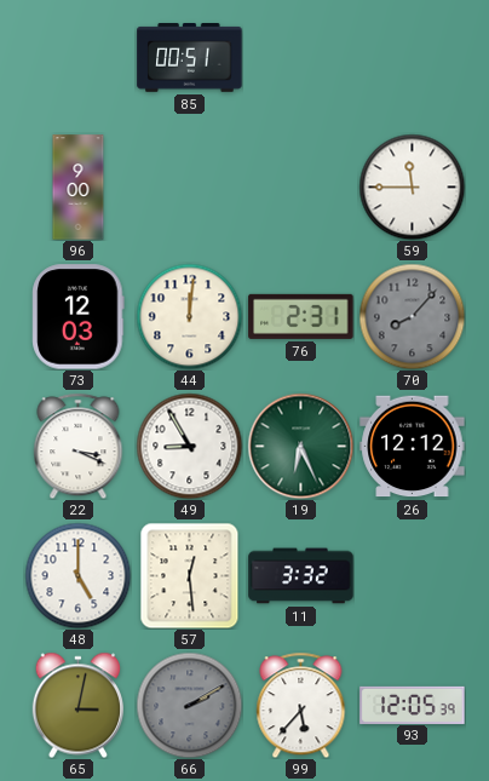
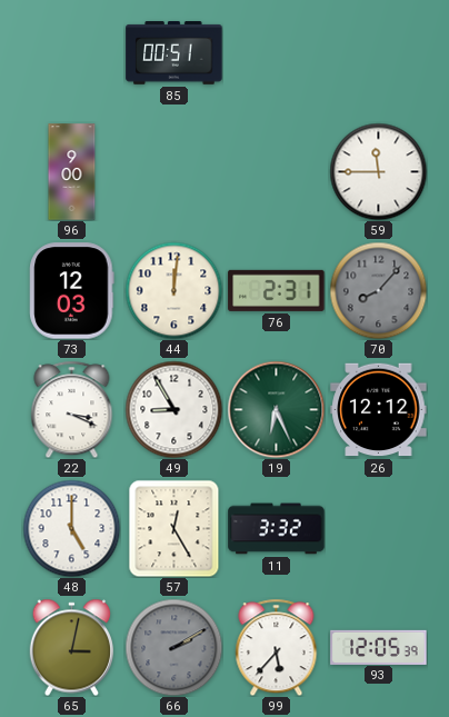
57: 12:29 -> 12:25
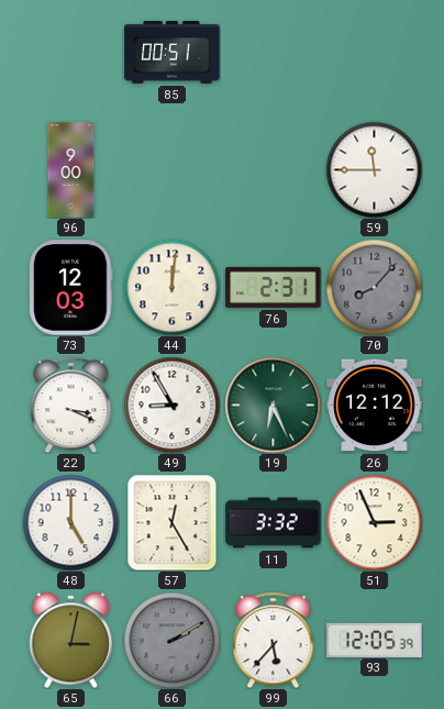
51: none -> 2:56
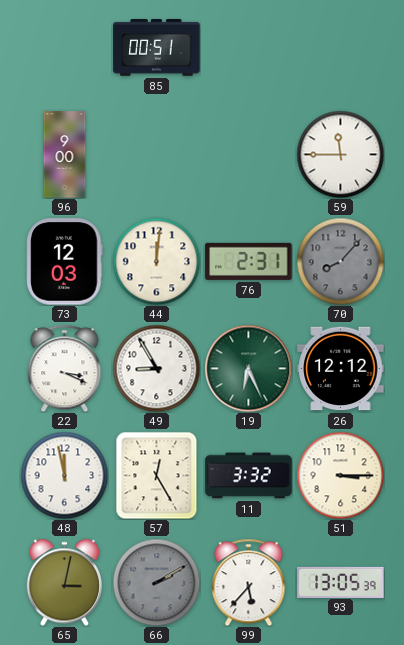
48: 5:00 -> 11:58
51: 2:56 -> 3:15
93: 12:05 -> 13:05
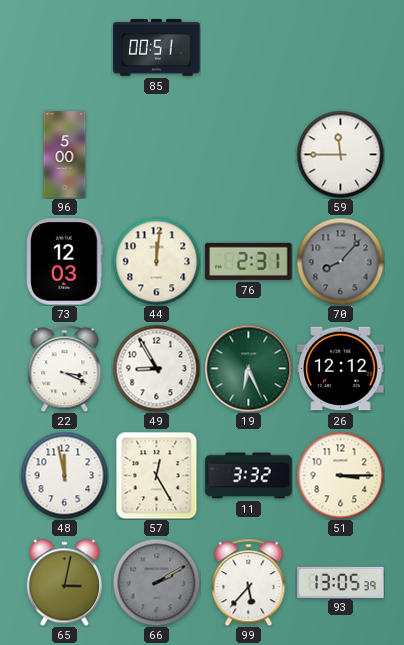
96: 9:00 -> 5:00
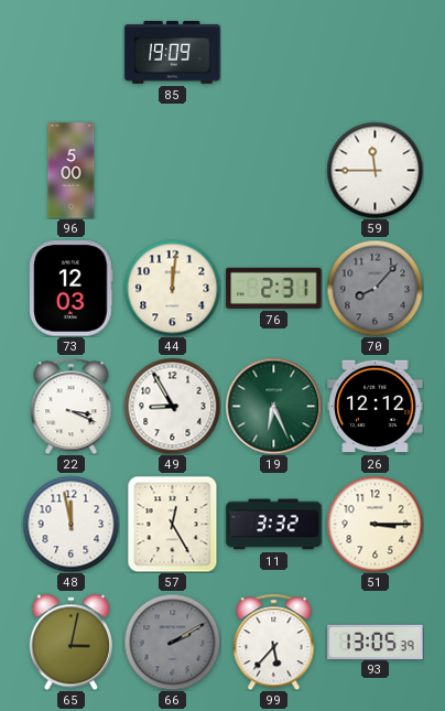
85: 00:51 -> 19:09
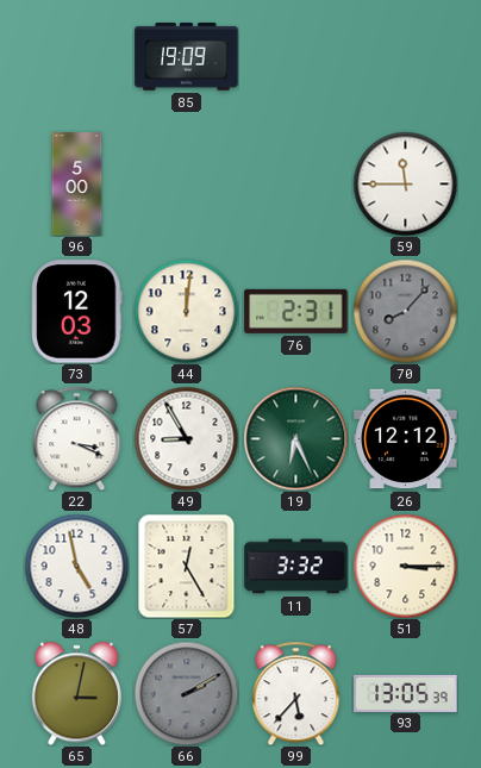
48: 11:58 -> 4:58
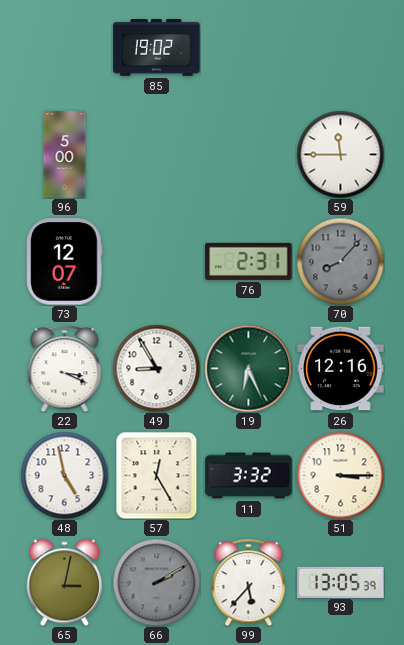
85: 19:09 -> 19:02
73: 12:03 -> 12:07
44: 12:01 -> none
26: 12:12 -> 12:16
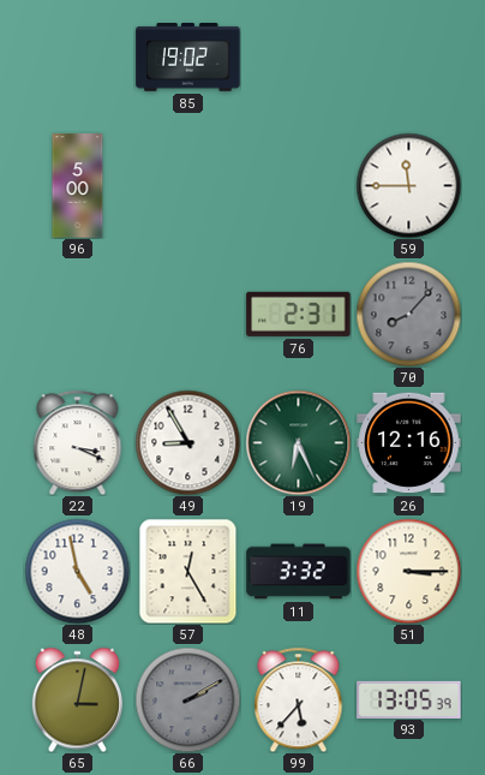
73: 12:07 -> none
